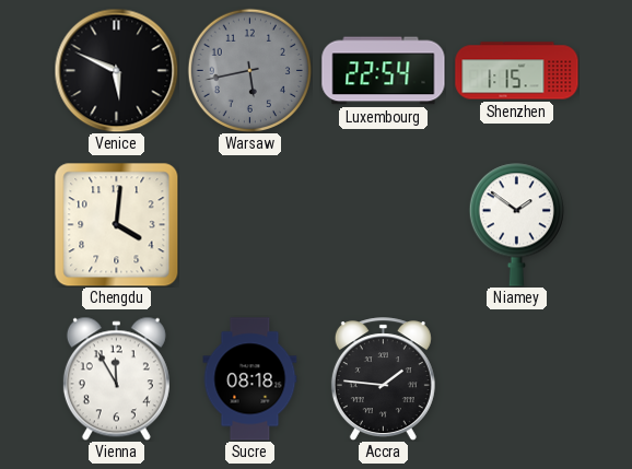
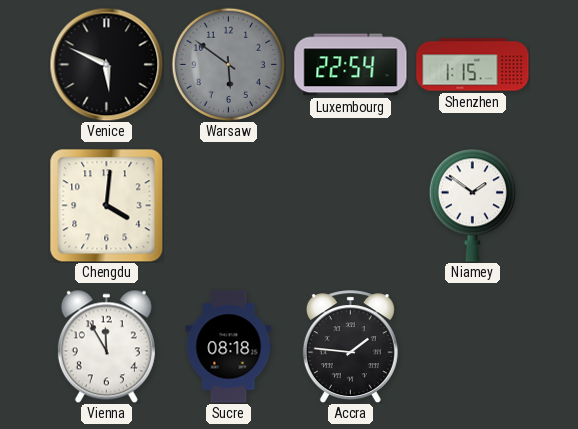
Warsaw: 5:43 -> 5:51
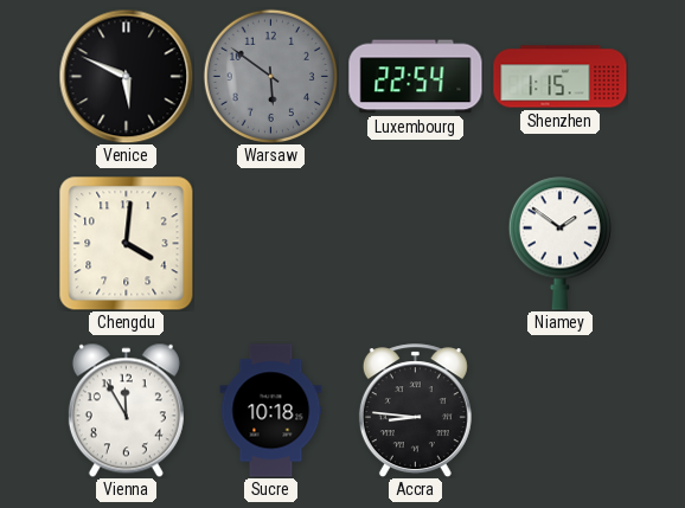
Sucre: 08:18 -> 10:18
Accra: 1:46 -> 8:46
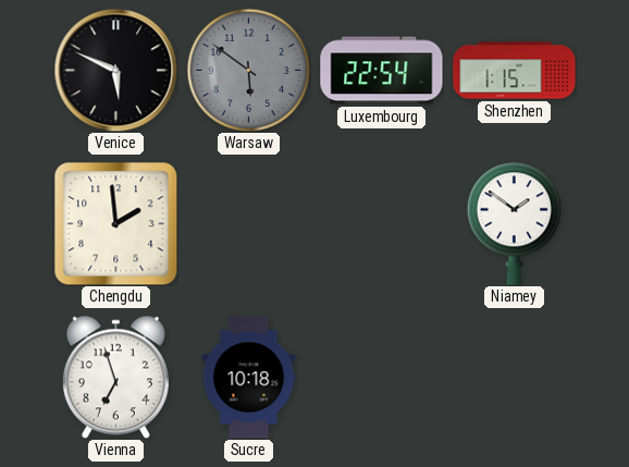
Chengdu: 4:01 -> 1:59
Vienna: 11:55 -> 6:57
Accra: 8:46 -> none
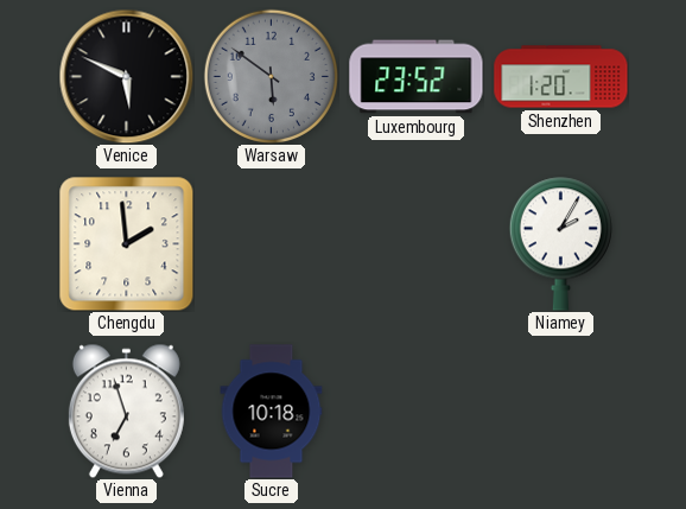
Luxembourg: 22:54 -> 23:52
Shenzhen: 1:15 -> 1:20
Niamey: 1:51 -> 2:05
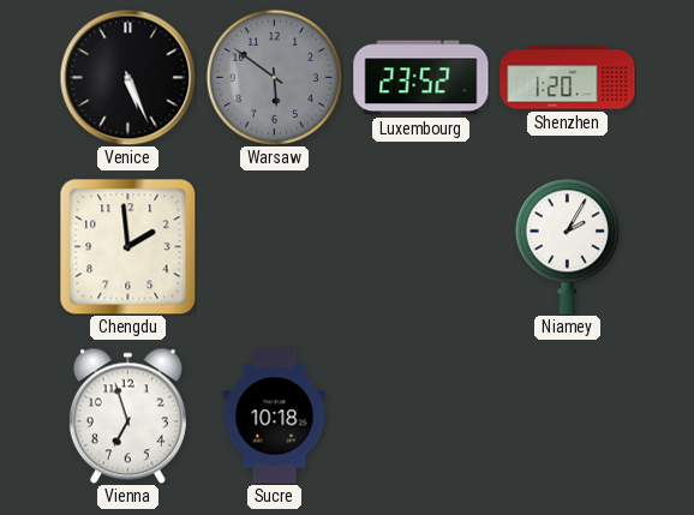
Venice: 5:49 -> 5:26
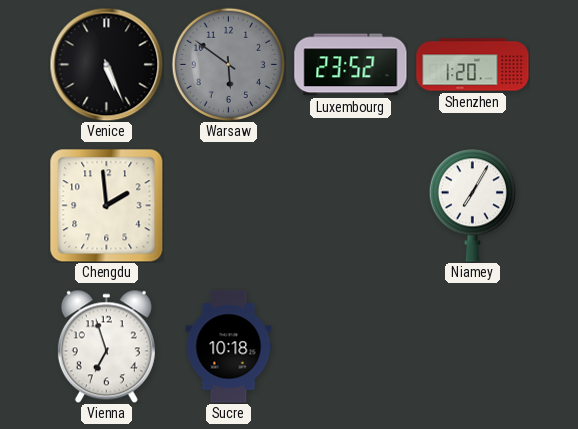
Niamey: 2:05 -> 7:05
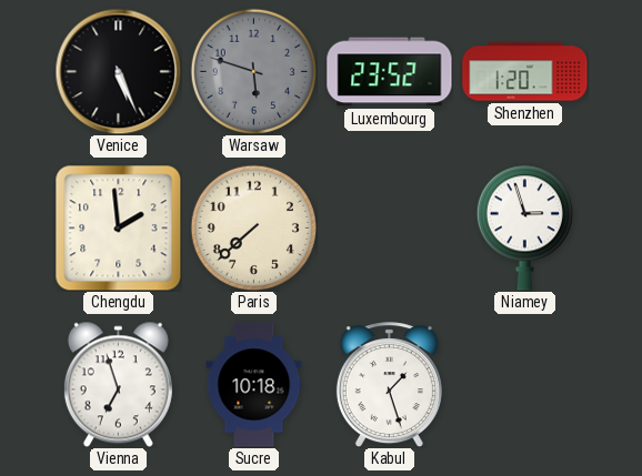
Warsaw: 5:51 -> 5:48
Paris: none -> 7:38
Niamey: 7:05 -> 2:57
Kabul: none -> 1:27
